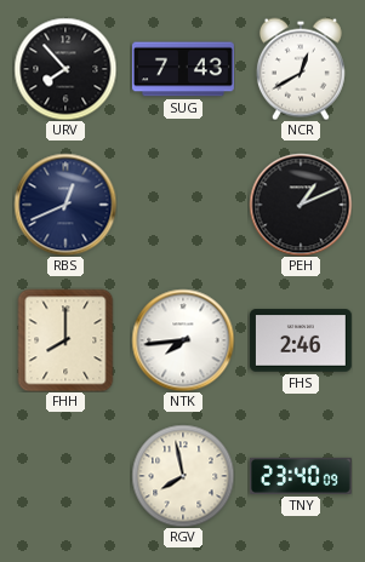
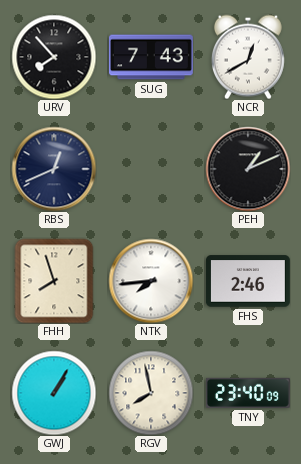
FHH: 8:00 -> 7:57
GWJ: none -> 1:05
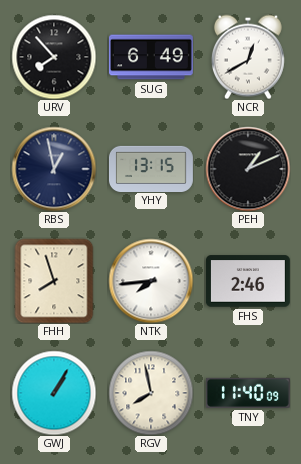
SUG: 7:43 -> 6:49
RBS: 12:41 -> 12:58
YHY: none -> 13:15
TNY: 23:40 -> 11:40
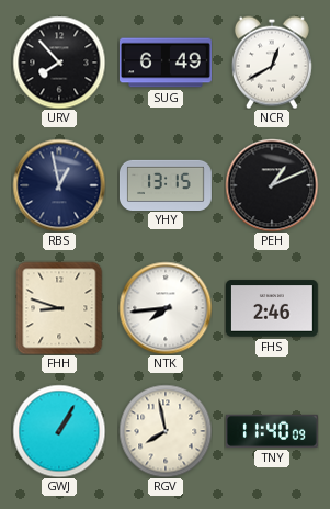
FHH: 7:57 -> 8:48
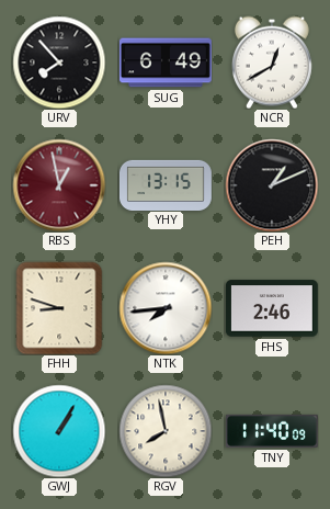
RBS dial: navy -> burgundy
